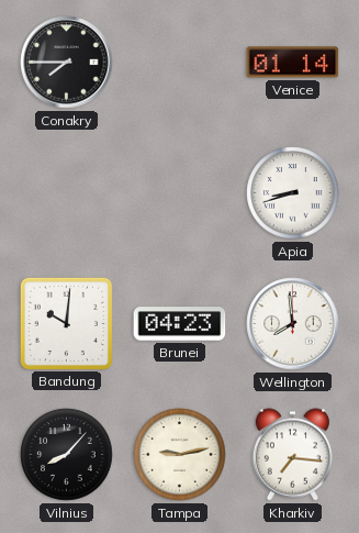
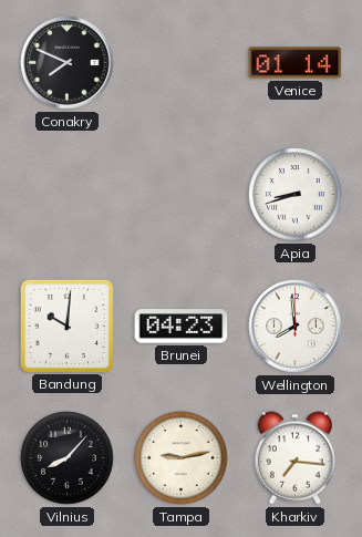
Conakry: 7:45 -> 7:49
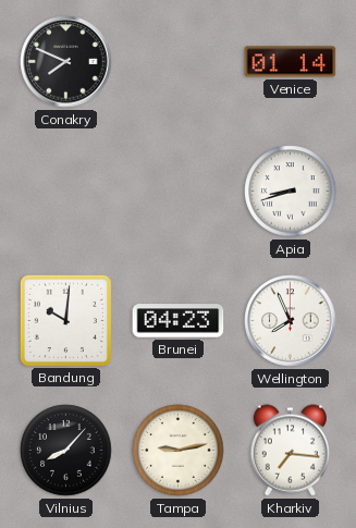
Wellington: 7:59 -> 7:56
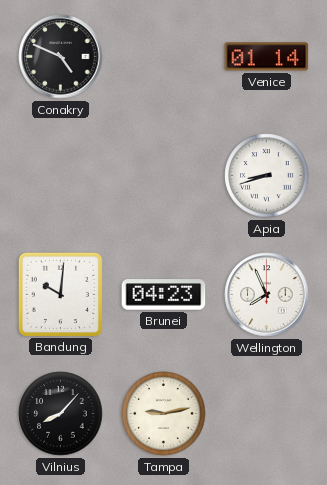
Conakry: 7:49 -> 4:49
Kharkiv: 7:16 -> none
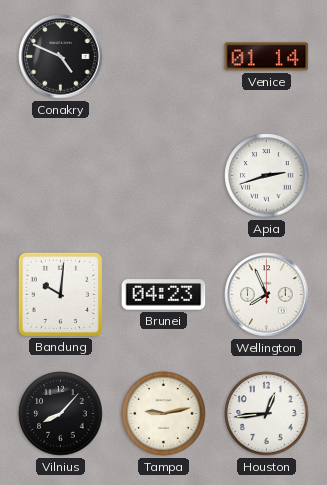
Apia: 8:42 -> 2:42
Houston: none -> 12:44
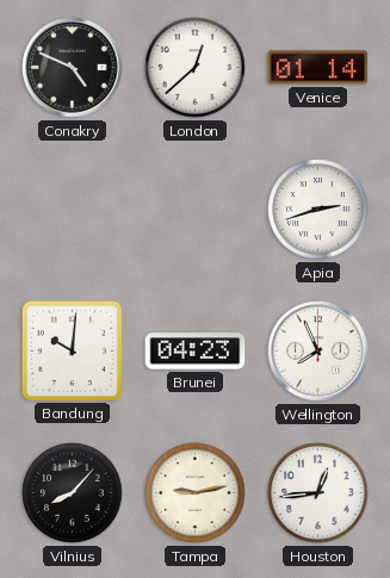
London: none -> 12:38
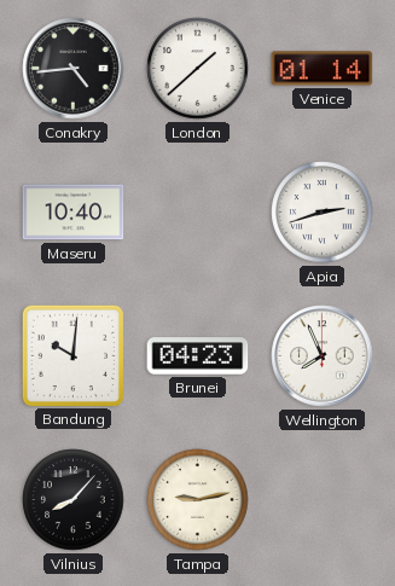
Conakry: 4:49 -> 4:44
London: 12:38 -> 1:38
Maseru: none -> 10:40
Houston: 12:44 -> none
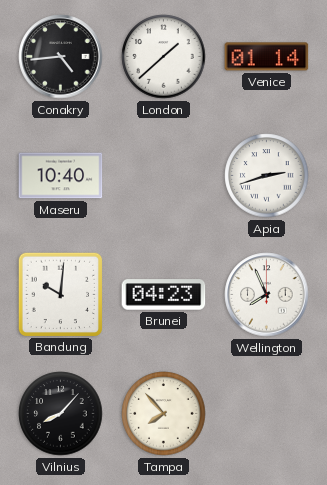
Tampa: 9:13 -> 7:53
